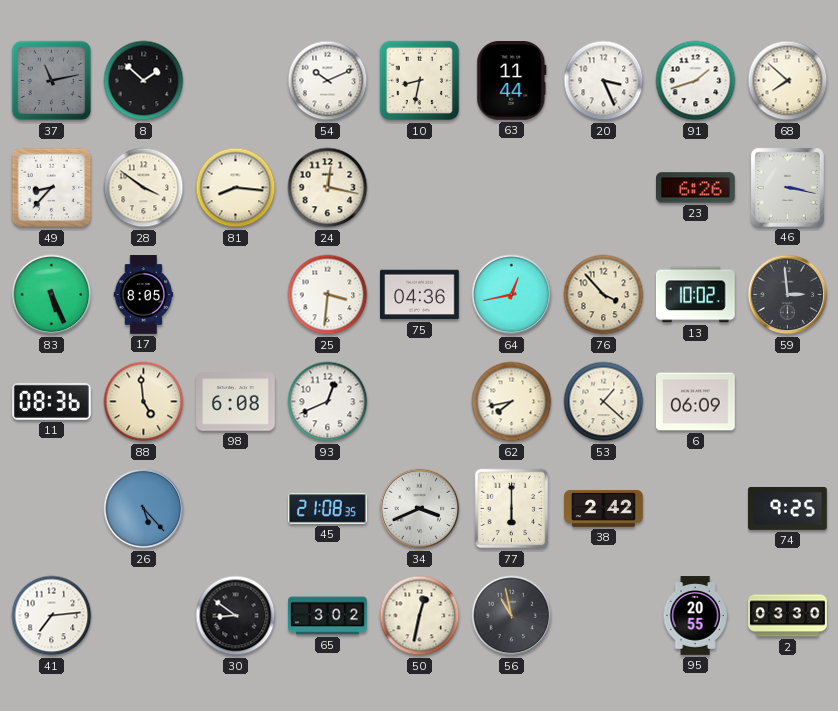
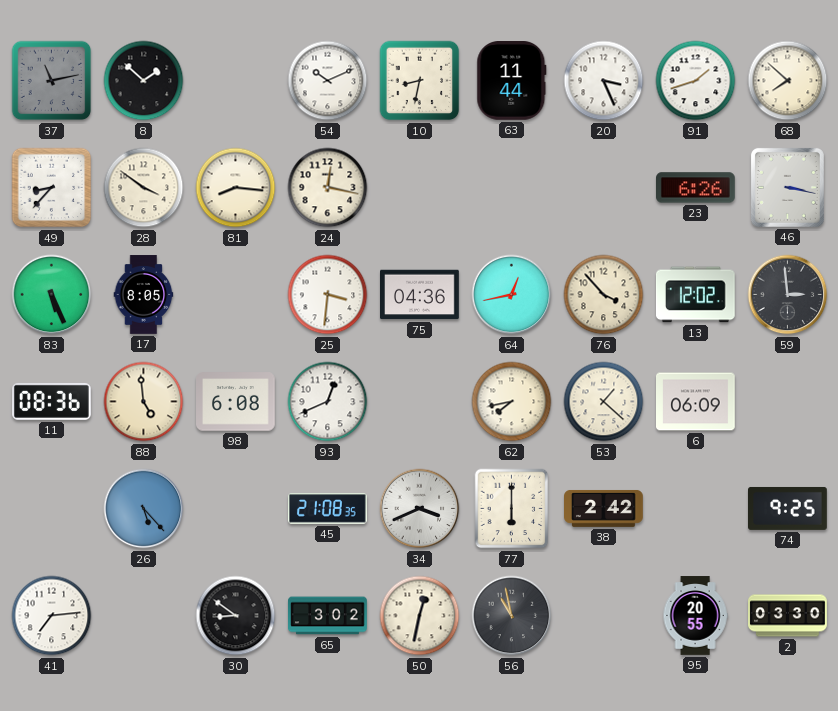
13: 10:02 -> 12:02
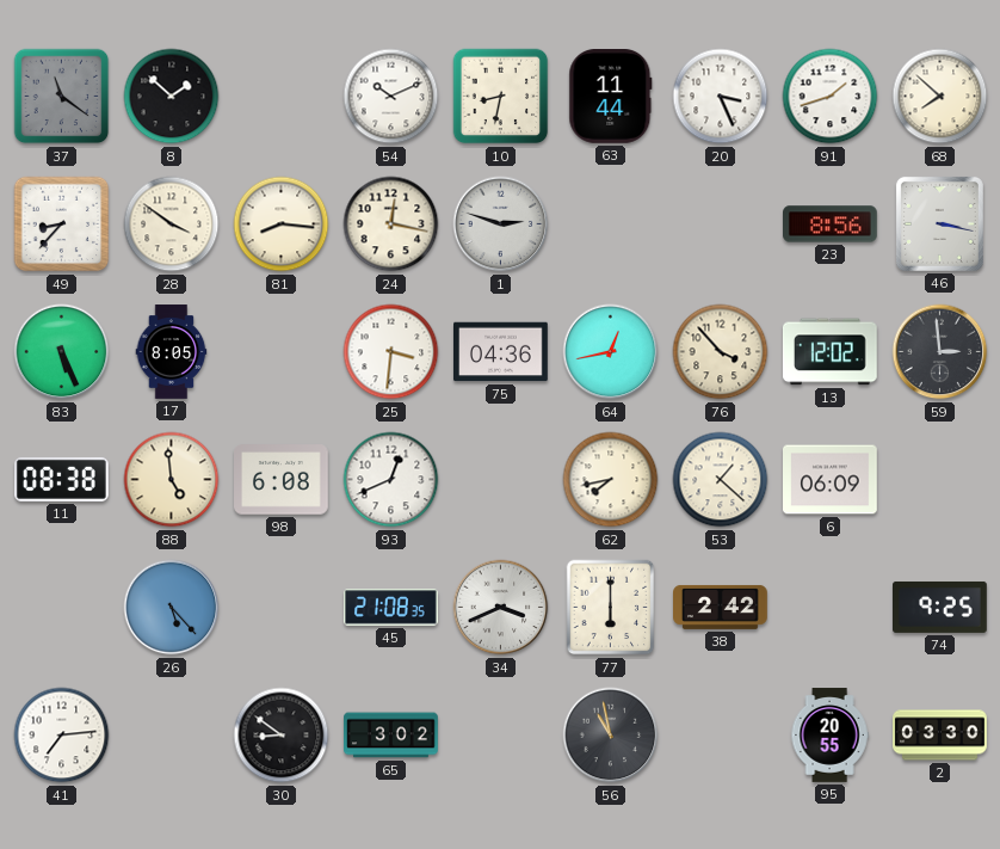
37: 11:13 -> 11:21
1: none -> 2:48
23: 6:26 -> 8:56
11: 08:36 -> 08:38
50: 12:32 -> none
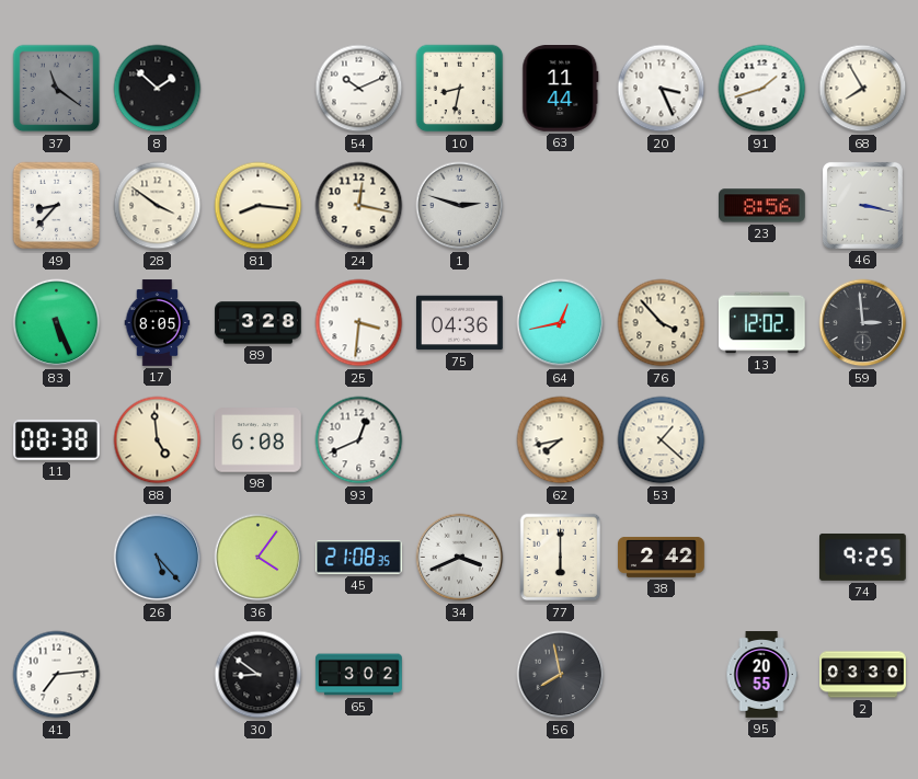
68: 7:52 -> 7:55
89: none -> 3:28
6: 06:09 -> none
36: none -> 4:06
56: 10:58 -> 7:58
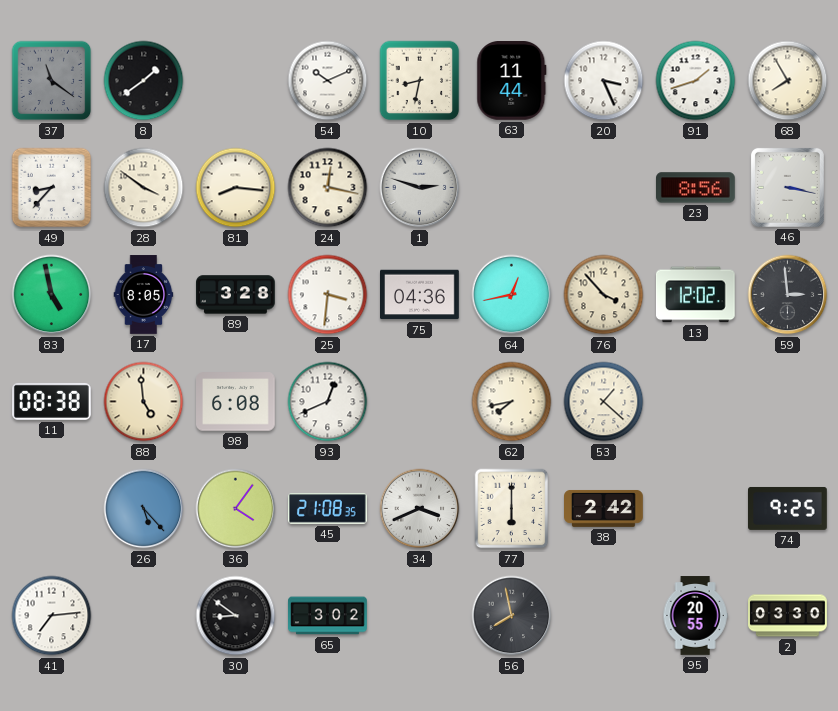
8: 1:52 -> 1:39
83: 5:26 -> 4:58
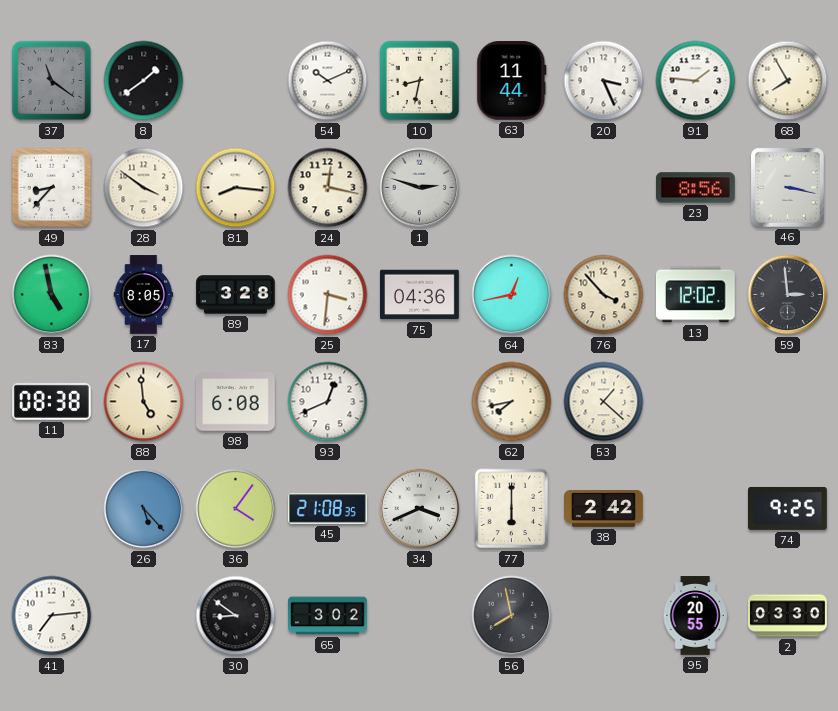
91: 1:42 -> 1:46
